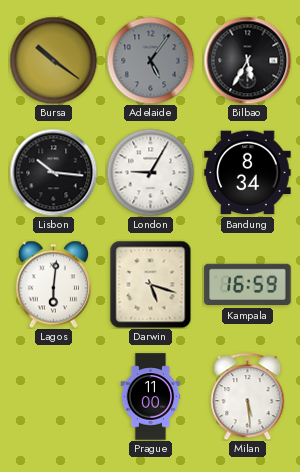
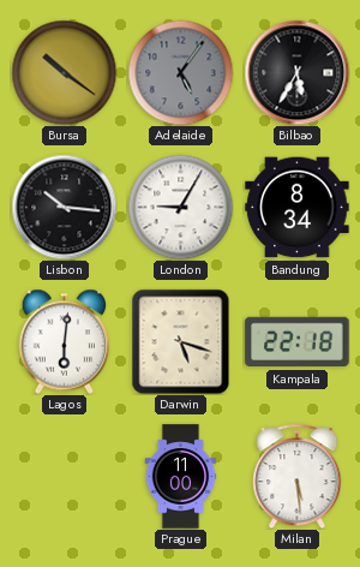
Kampala: 16:59 -> 22:18
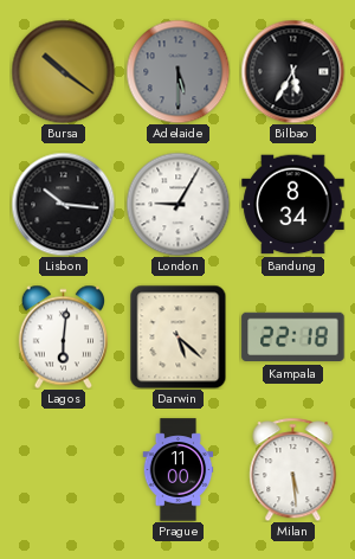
Adelaide: 5:06 -> 5:30
Darwin: 5:18 -> 5:22
